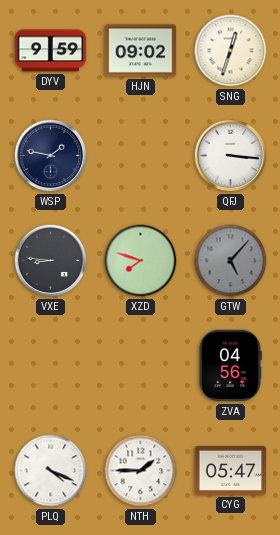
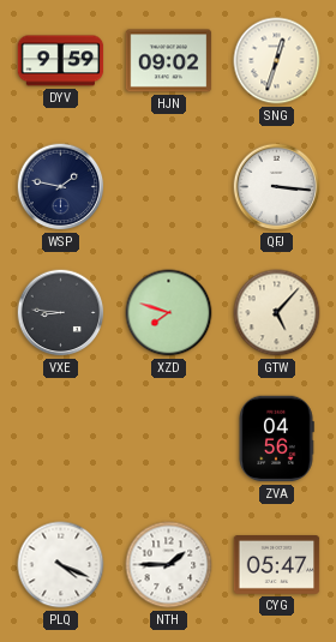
GTW dial: grey -> cream
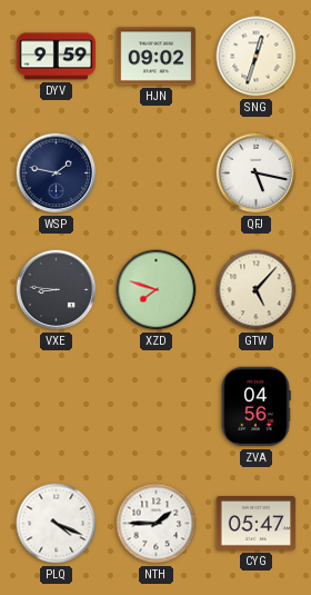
QFJ: 3:16 -> 5:17
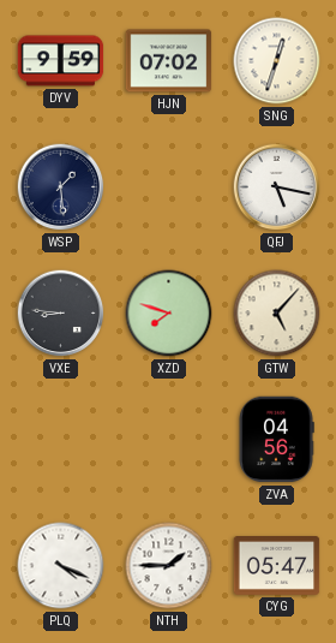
HJN: 09:02 -> 07:02
WSP: 1:47 -> 1:29
